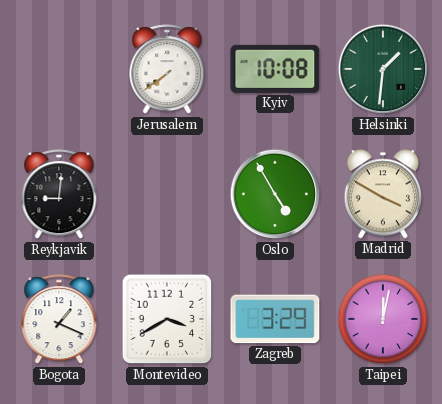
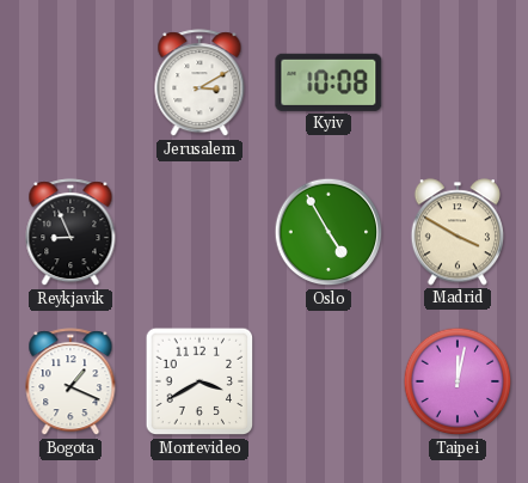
Jerusalem: 7:39 -> 3:10
Helsinki: 1:31 -> none
Reykjavik: 9:01 -> 8:56
Zagreb: 3:29 -> none
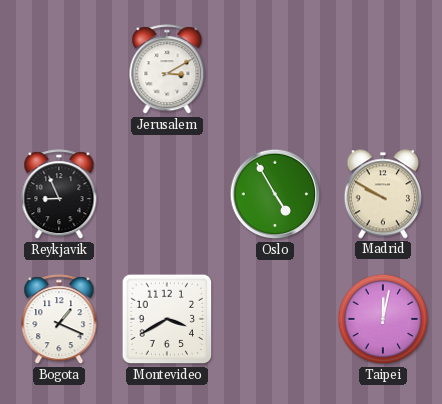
Kyiv: 10:08 -> none
Madrid: 3:50 -> 9:50
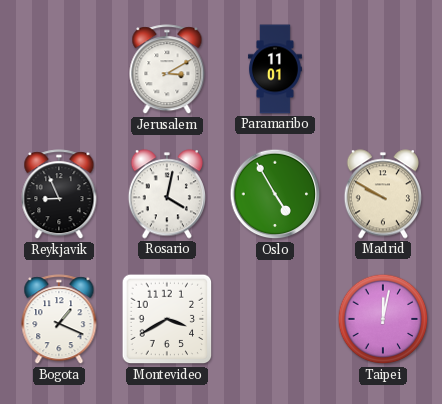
Paramaribo: none -> 11:01
Rosario: none -> 4:02
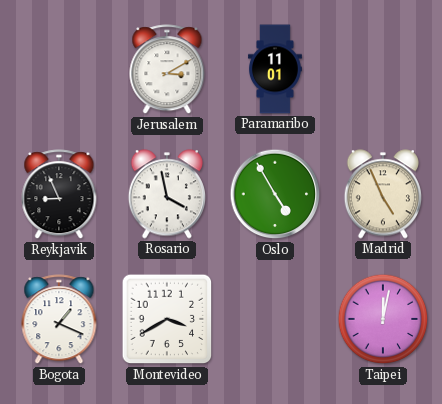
Rosario: 4:02 -> 3:58
Madrid: 9:50 -> 4:56
